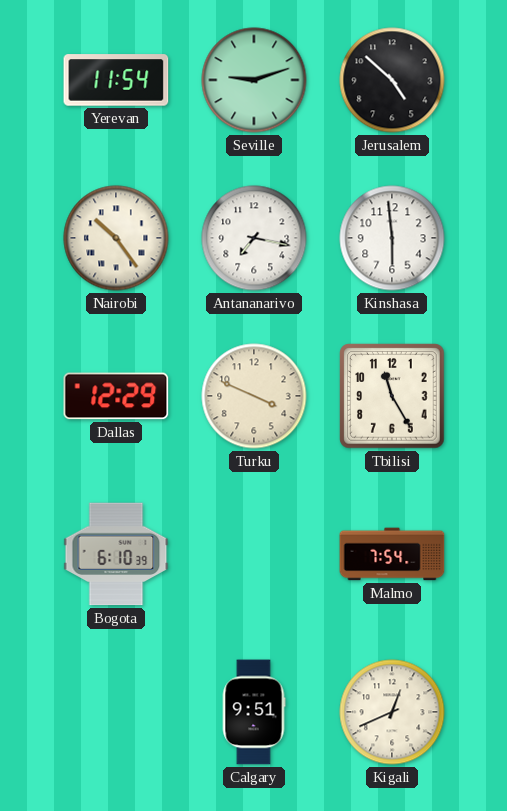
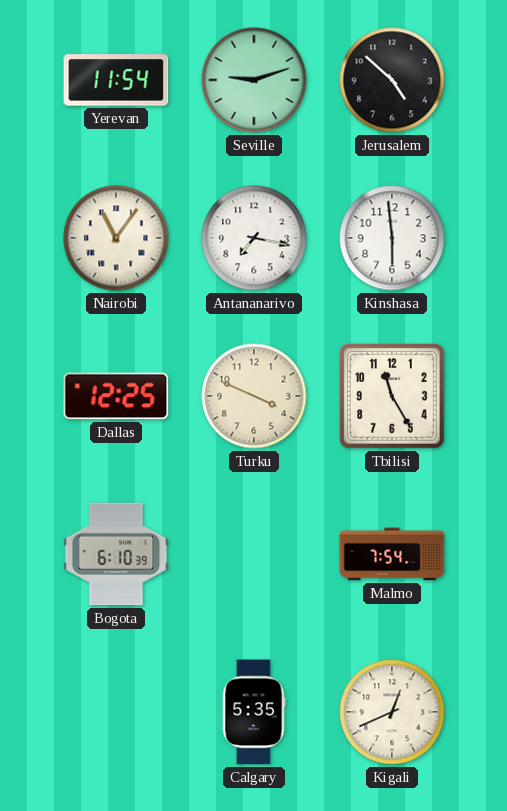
Nairobi: 10:24 -> 11:06
Dallas: 12:29 -> 12:25
Calgary: 9:51 -> 5:35
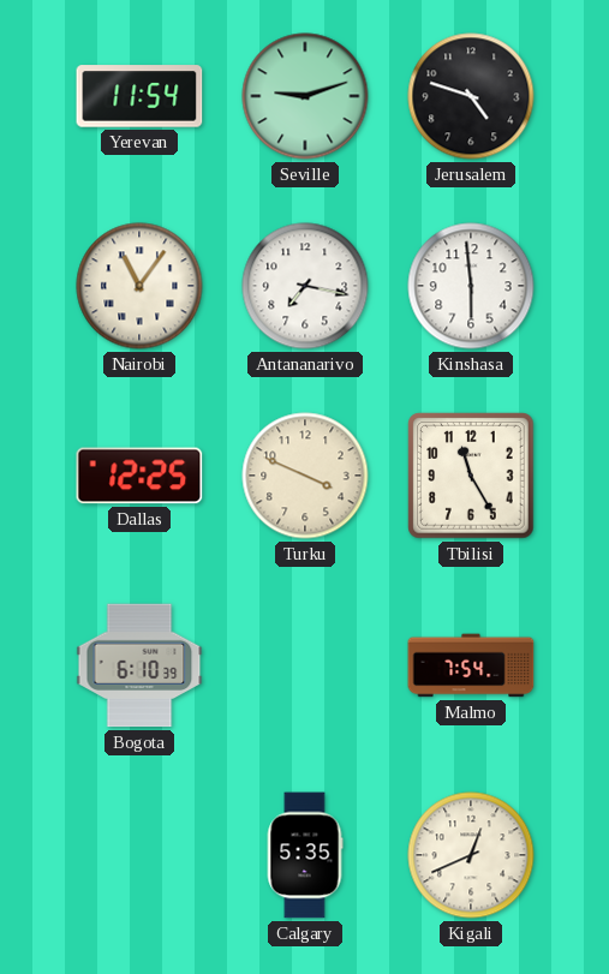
Jerusalem: 4:52 -> 4:48
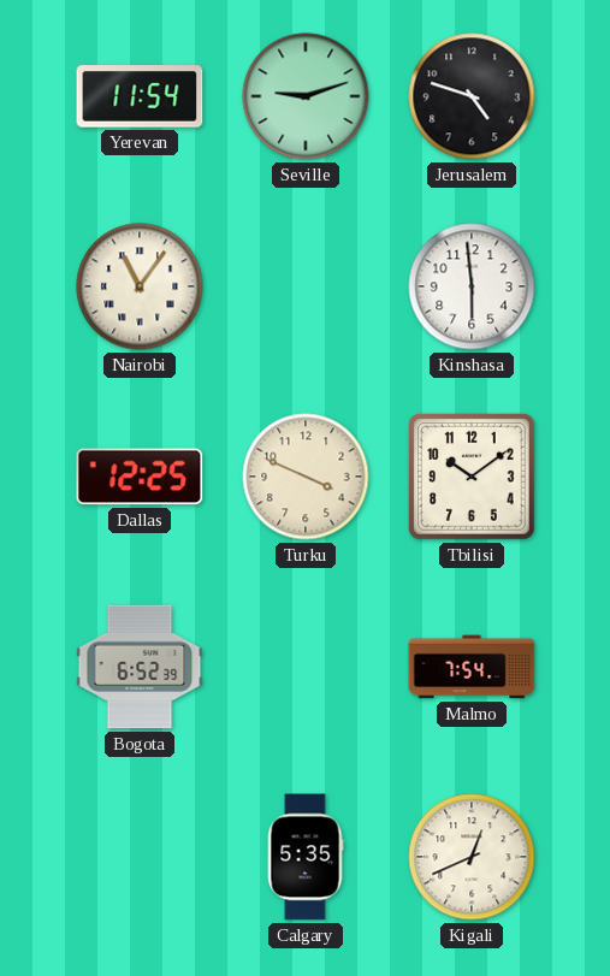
Antananarivo: 7:17 -> none
Tbilisi: 11:25 -> 10:09
Bogota: 6:10 -> 6:52
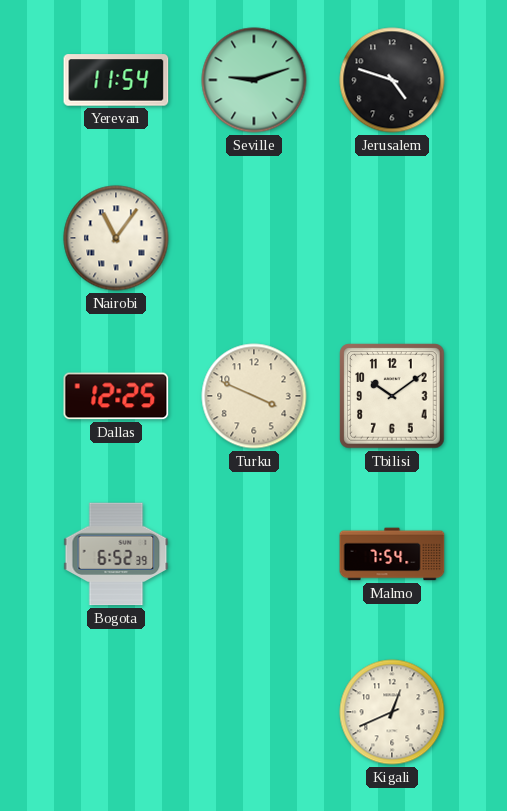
Kinshasa: 5:59 -> none
Calgary: 5:35 -> none
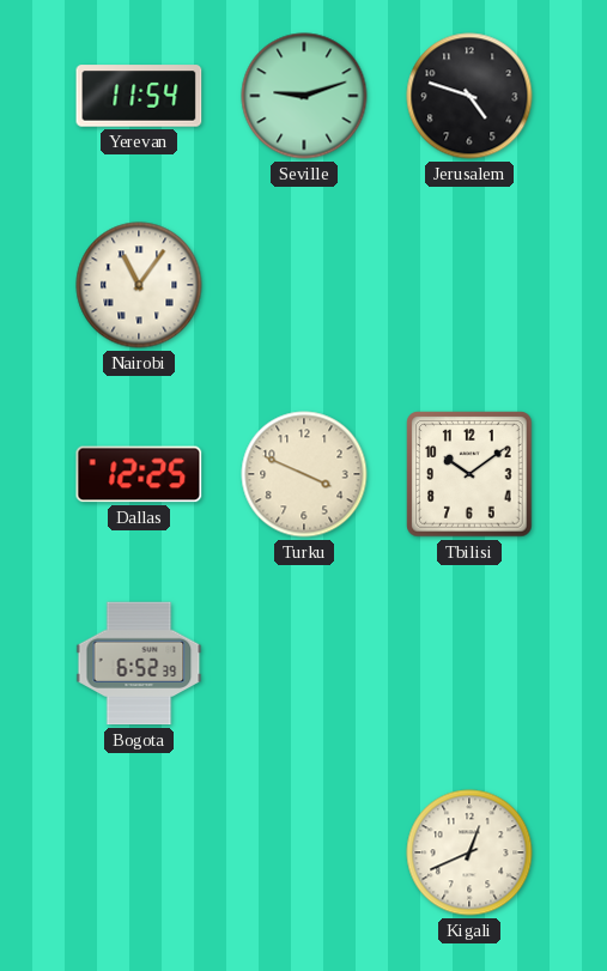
Malmo: 7:54 -> none
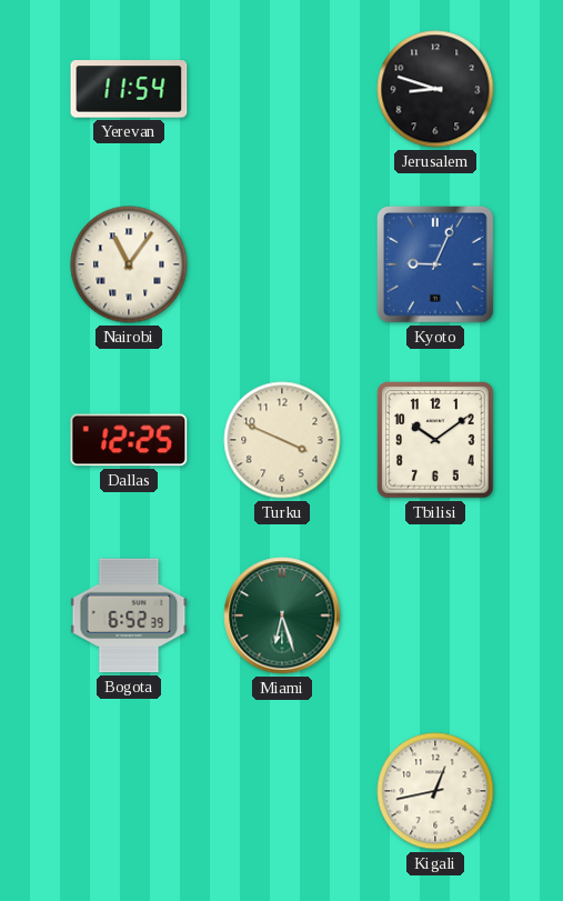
Seville: 9:12 -> none
Jerusalem: 4:48 -> 8:48
Kyoto: none -> 9:04
Miami: none -> 6:27
Kigali: 12:41 -> 12:43
